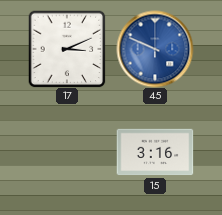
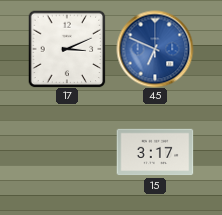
45: 9:49 -> 6:49
15: 3:16 -> 3:17
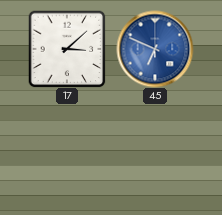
17: 3:11 -> 3:08
15: 3:17 -> none
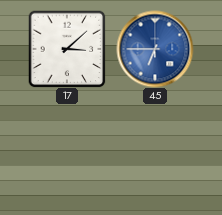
45: 6:49 -> 6:45
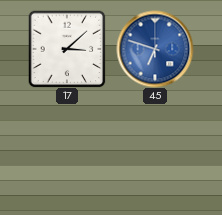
45: 6:45 -> 6:48
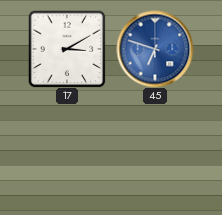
17: 3:08 -> 3:10
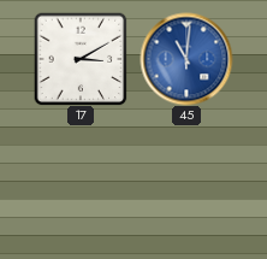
45: 6:48 -> 11:01
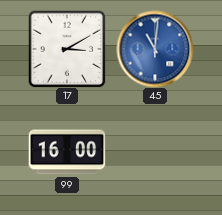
99: none -> 16:00
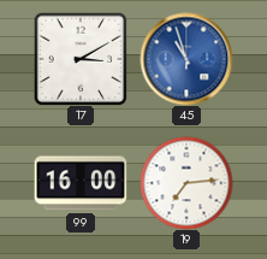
45: 11:01 -> 10:57
19: none -> 7:14
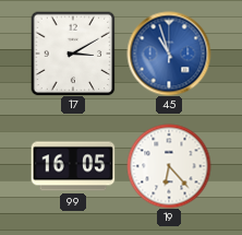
99: 16:00 -> 16:05
19: 7:14 -> 6:23
